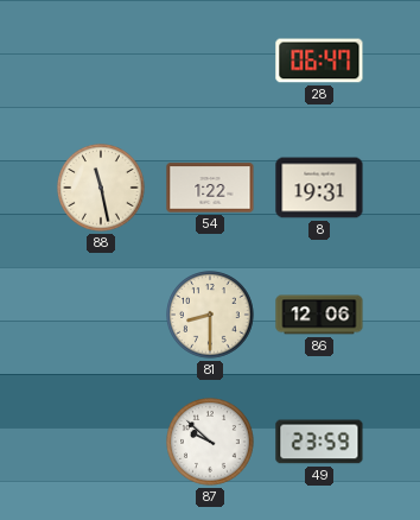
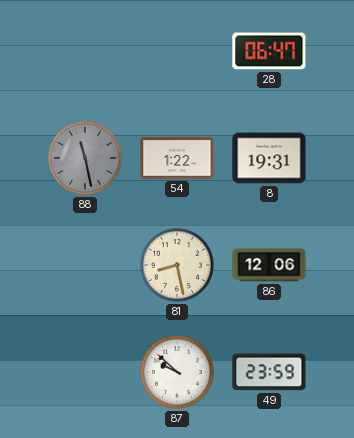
88 dial: cream -> grey
81: 8:30 -> 8:28
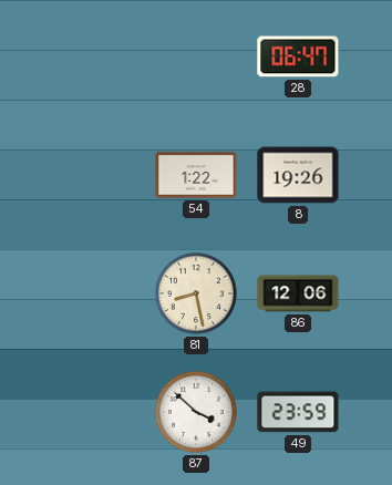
88: 11:28 -> none
8: 19:31 -> 19:26
87: 9:52 -> 3:52
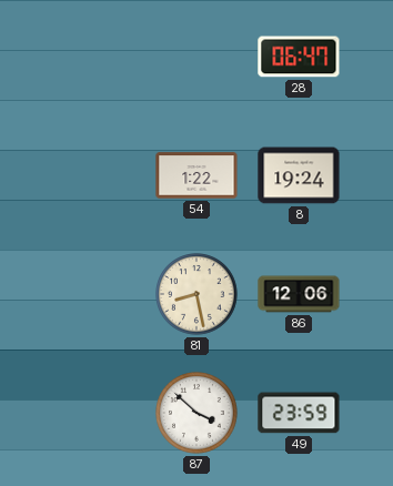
8: 19:26 -> 19:24
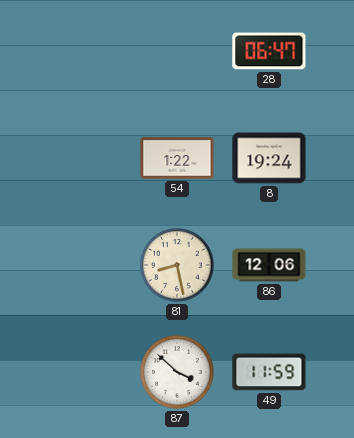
49: 23:59 -> 11:59
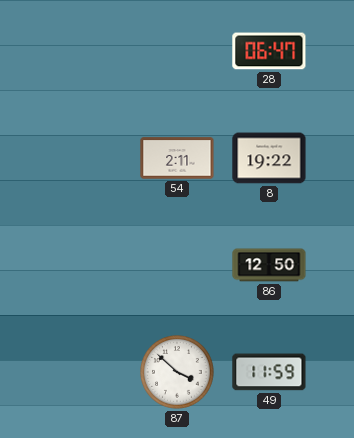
54: 1:22 -> 2:11
8: 19:24 -> 19:22
81: 8:28 -> none
86: 12:06 -> 12:50
